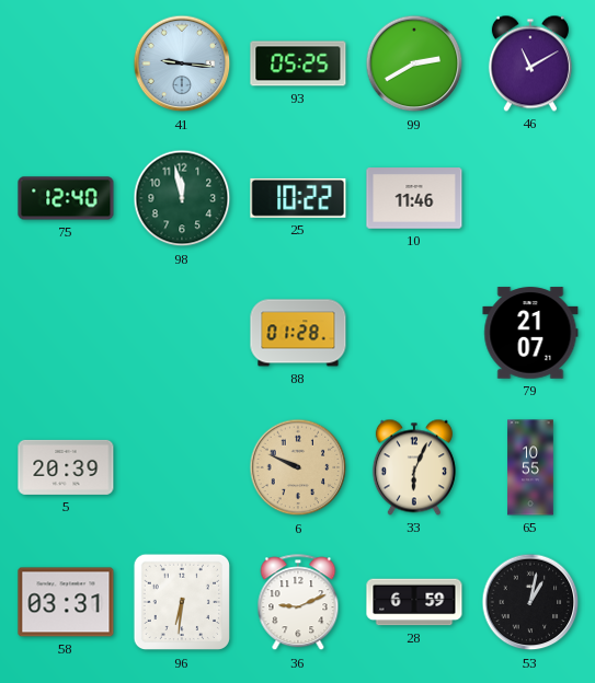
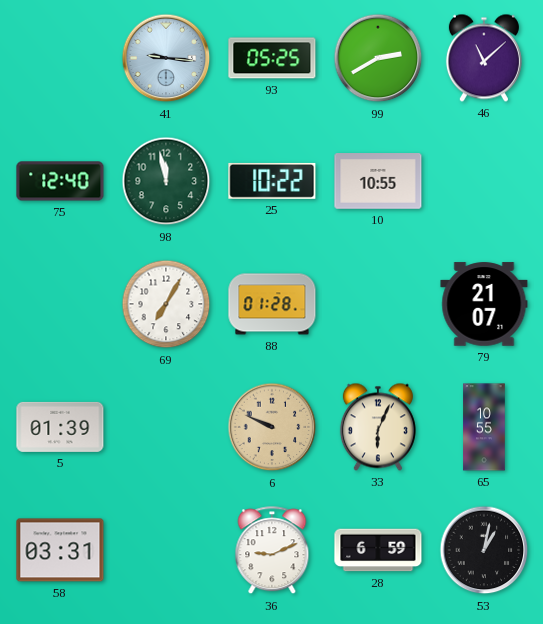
46: 11:10 -> 11:08
10: 11:46 -> 10:55
69: none -> 7:05
5: 20:39 -> 01:39
96: 6:31 -> none
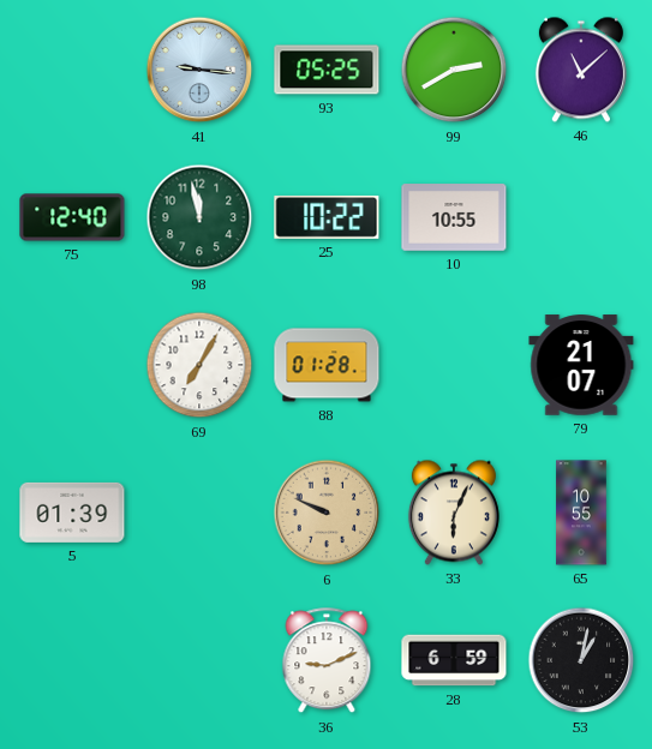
58: 03:31 -> none
